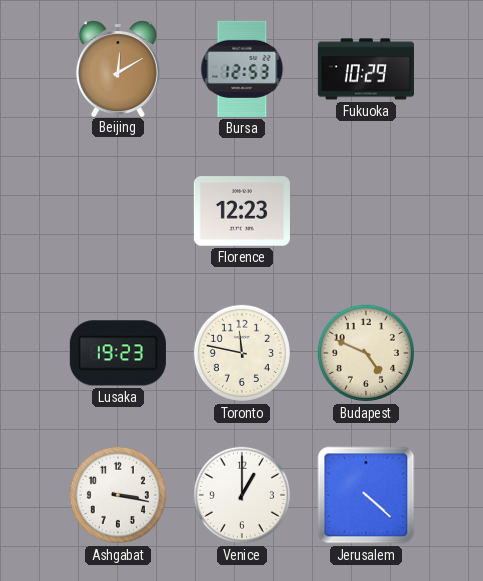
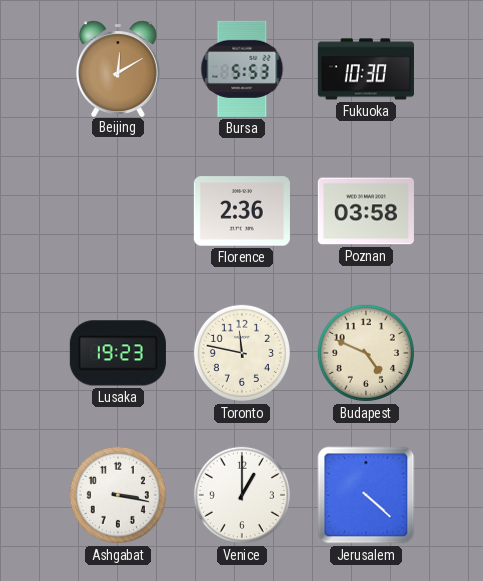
Bursa: 12:53 -> 5:53
Fukuoka: 10:29 -> 10:30
Florence: 12:23 -> 2:36
Poznan: none -> 03:58
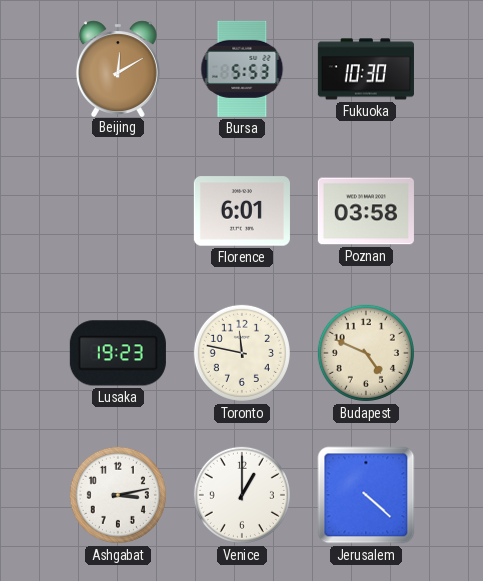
Florence: 2:36 -> 6:01
Ashgabat: 3:17 -> 3:13
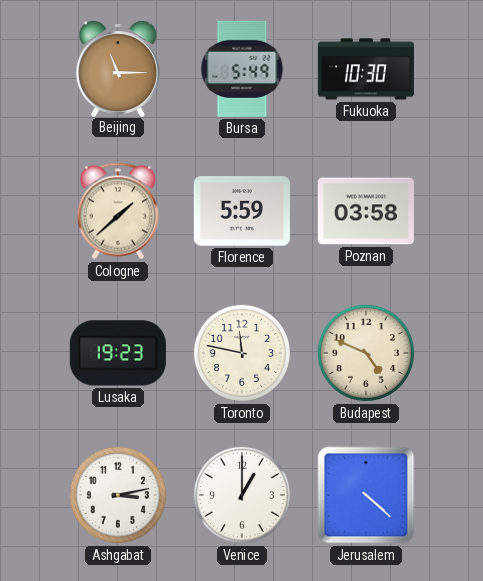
Beijing: 12:10 -> 11:15
Bursa: 5:53 -> 5:49
Cologne: none -> 1:38
Florence: 6:01 -> 5:59
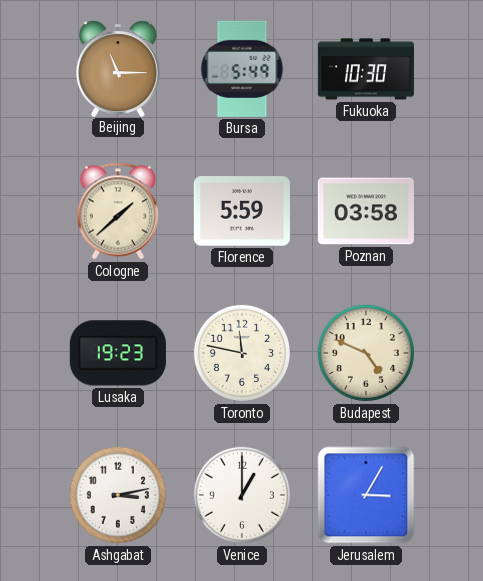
Jerusalem: 4:22 -> 3:05
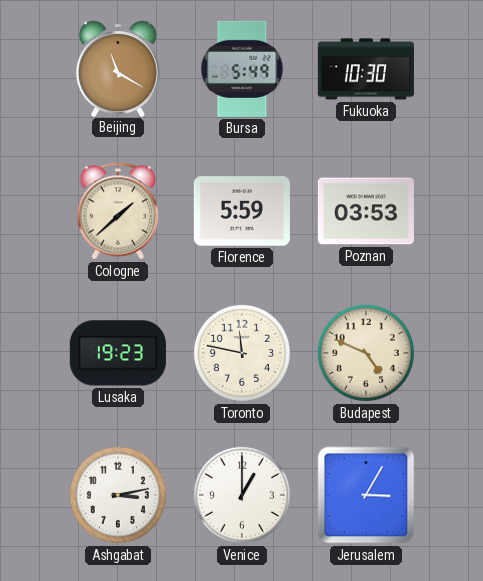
Beijing: 11:15 -> 11:20
Poznan: 03:58 -> 03:53
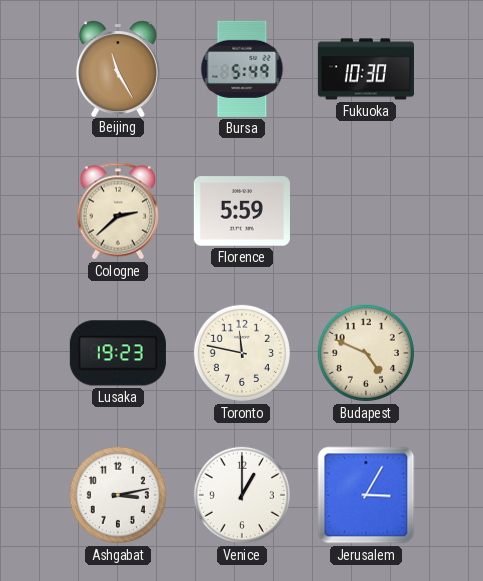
Beijing: 11:20 -> 11:25
Cologne: 1:38 -> 2:38
Poznan: 03:53 -> none
